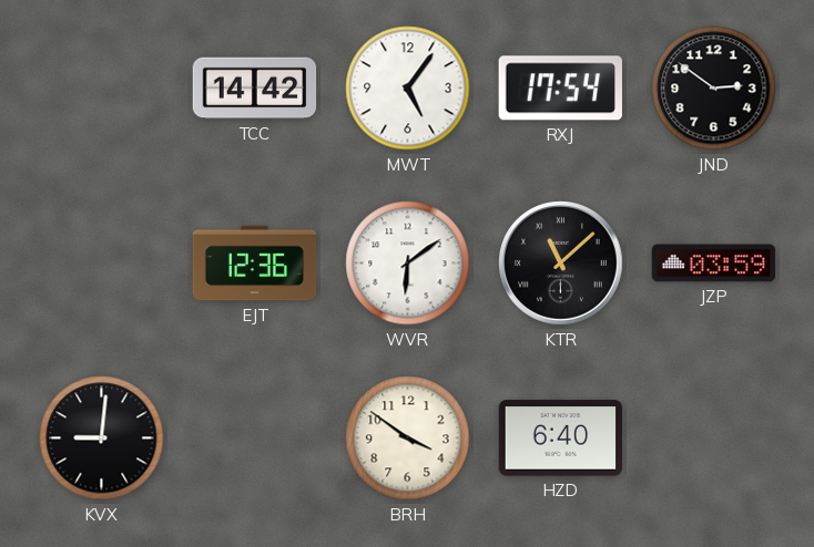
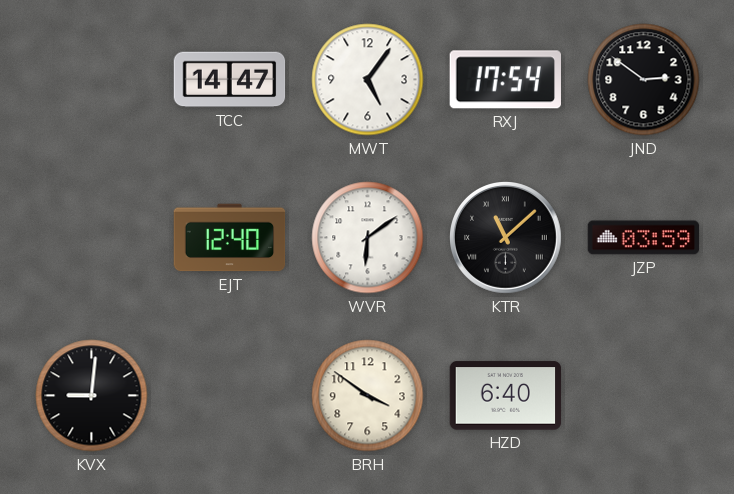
TCC: 14:42 -> 14:47
EJT: 12:36 -> 12:40
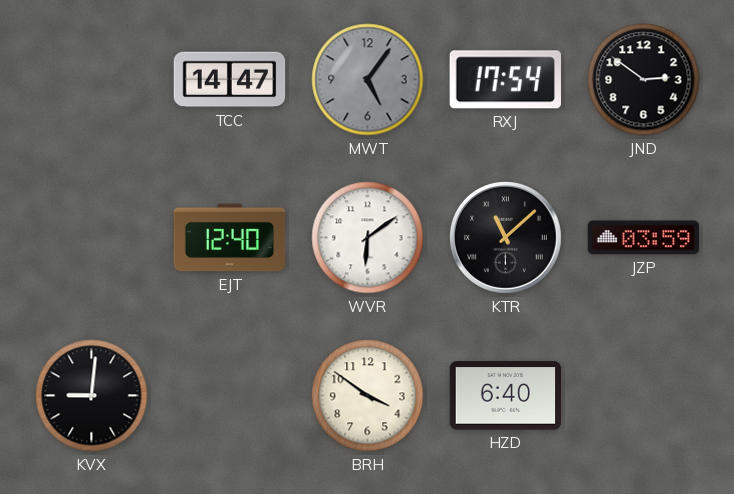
MWT dial: white -> grey
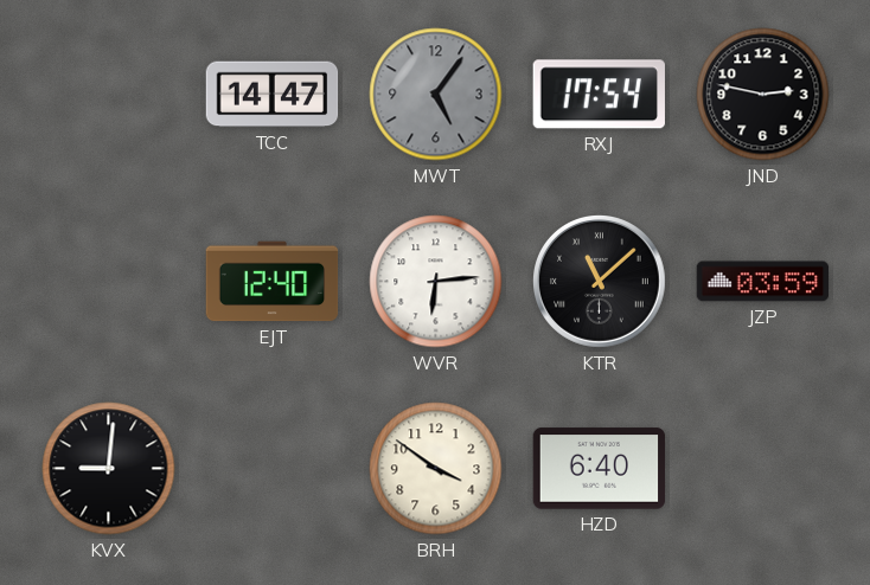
JND: 2:51 -> 2:47
WVR: 6:09 -> 6:14
